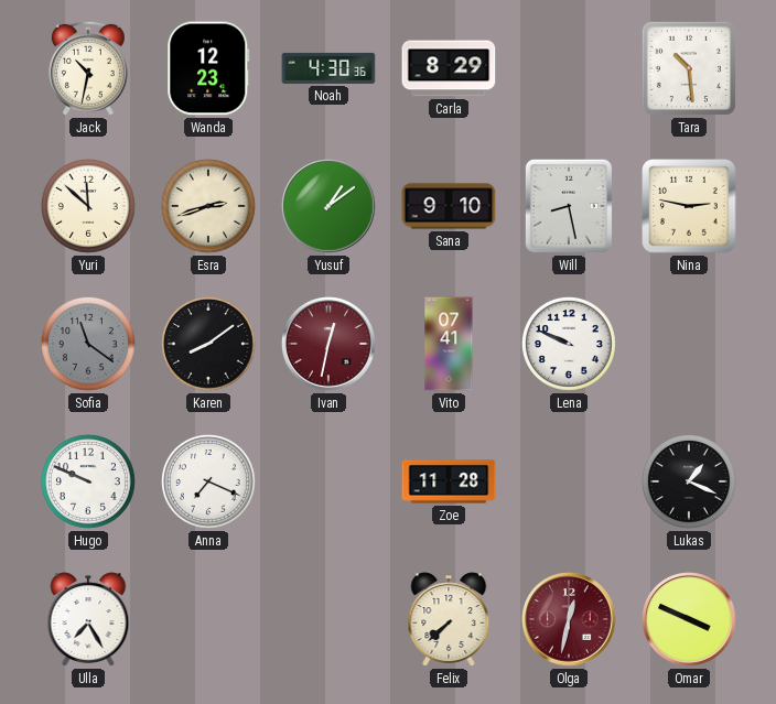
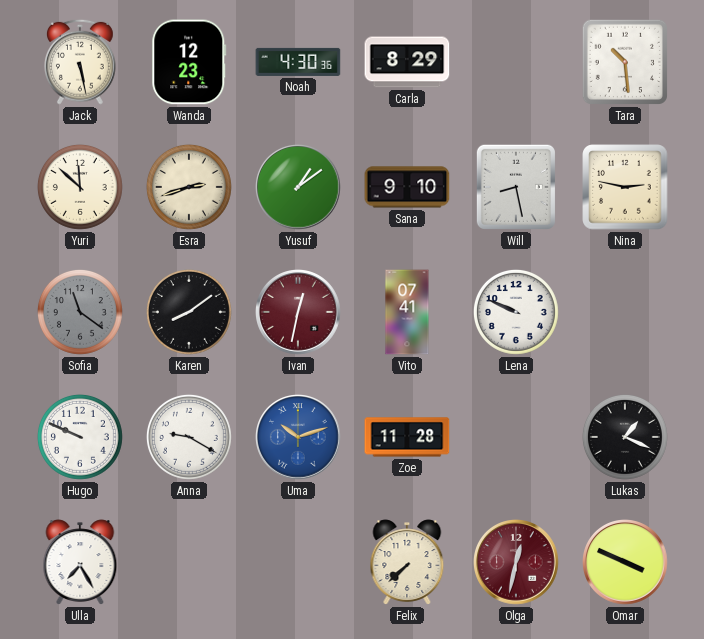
Jack: 10:32 -> 5:28
Anna: 7:19 -> 9:20
Uma: none -> 10:12
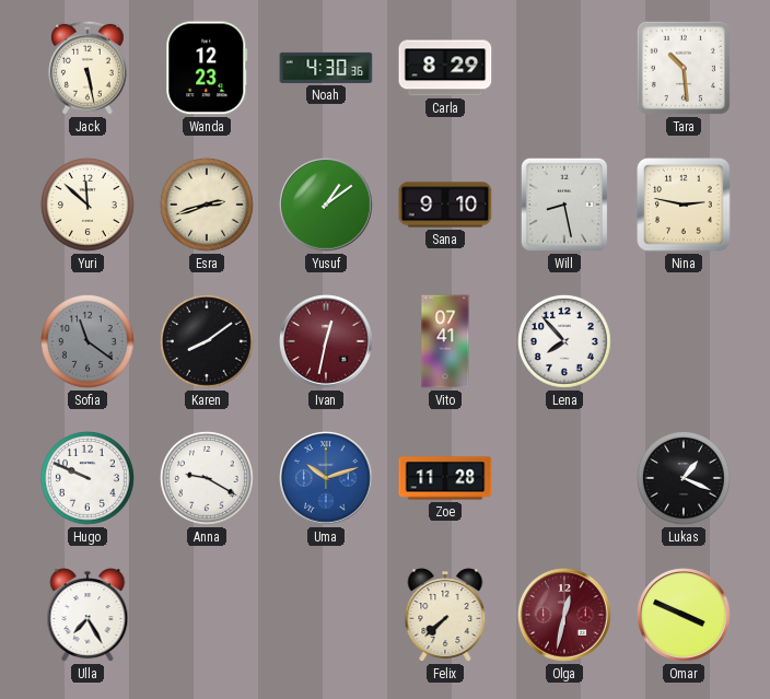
Lena: 9:49 -> 7:53
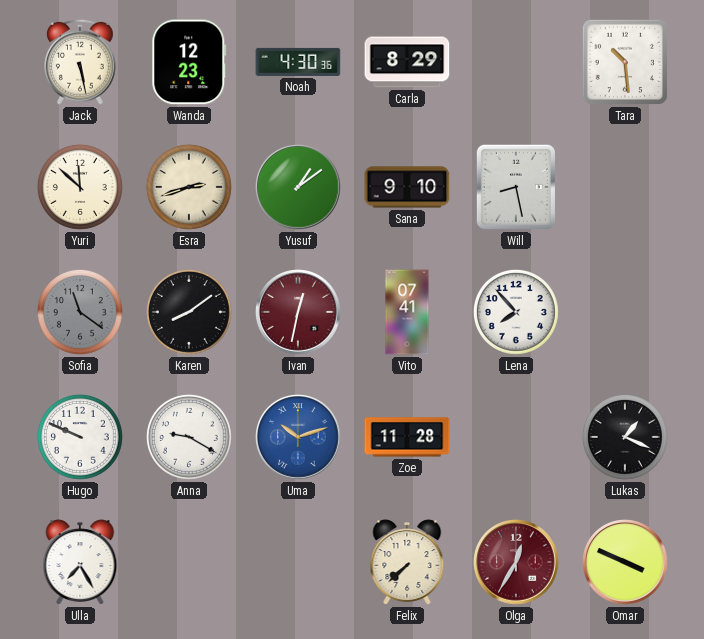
Nina: 2:47 -> none
Olga: 12:32 -> 12:35
